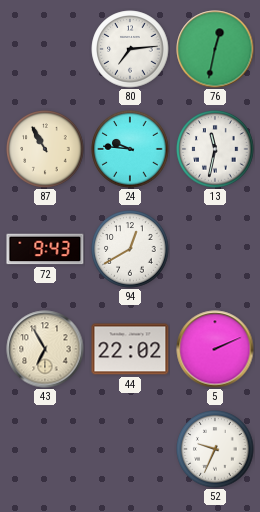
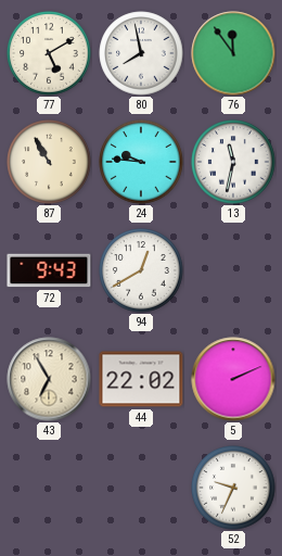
77: none -> 5:10
80: 7:14 -> 7:58
76: 12:32 -> 11:54
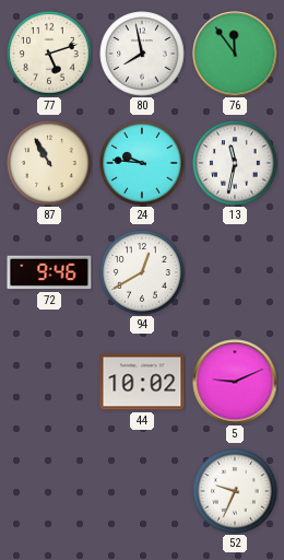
77: 5:10 -> 5:12
72: 9:43 -> 9:46
43: 6:55 -> none
44: 22:02 -> 10:02
5: 2:11 -> 9:11
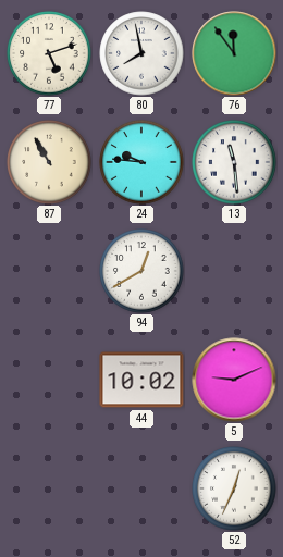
13: 11:32 -> 11:29
72: 9:46 -> none
52: 9:34 -> 12:34
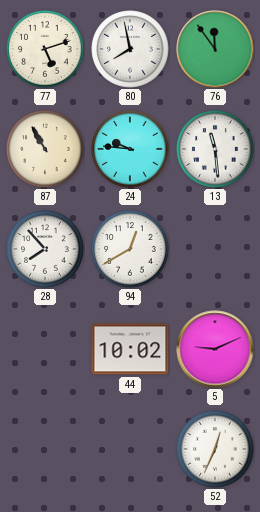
28: none -> 7:53
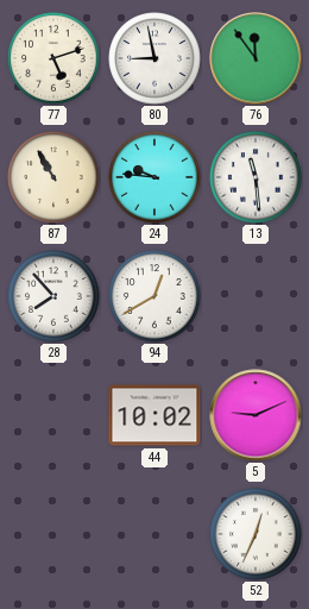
80: 7:58 -> 8:58
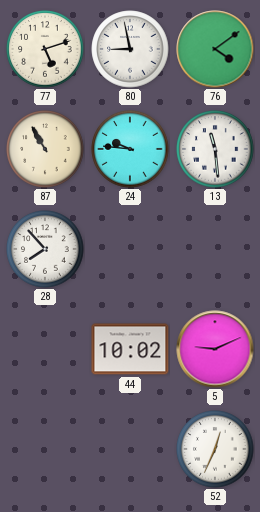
76: 11:54 -> 4:09
94: 12:40 -> none
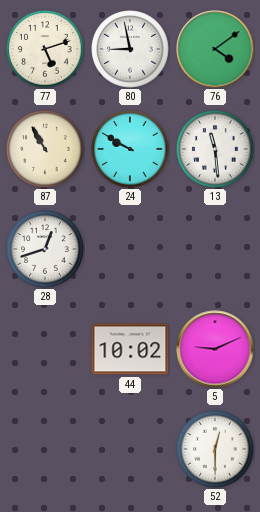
24: 9:46 -> 9:50
28: 7:53 -> 12:42
52: 12:34 -> 12:30
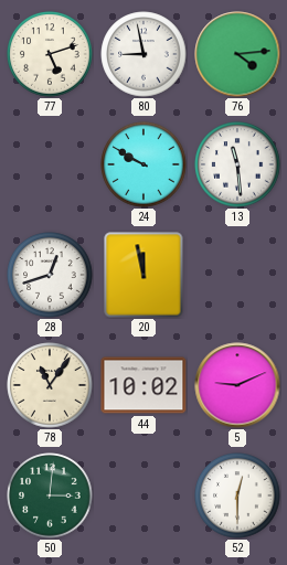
76: 4:09 -> 4:14
87: 10:55 -> none
20: none -> 11:58
78: none -> 11:06
50: none -> 3:01
